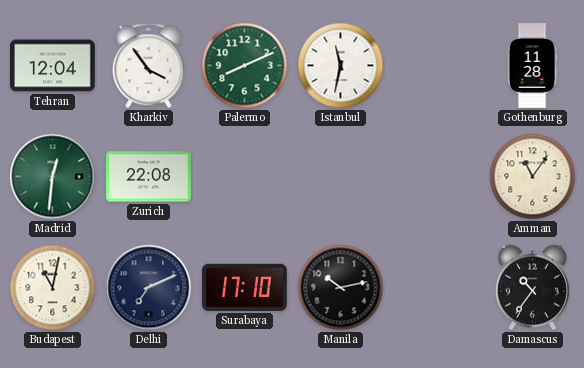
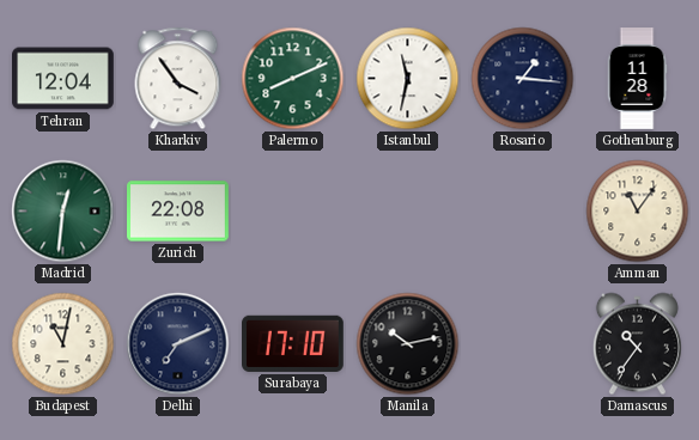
Rosario: none -> 1:16
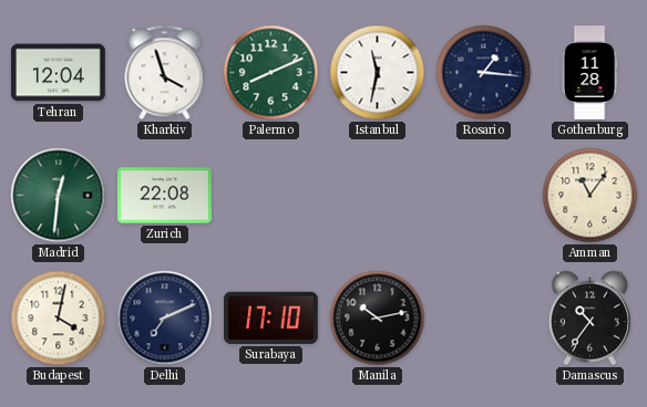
Kharkiv: 3:54 -> 3:57
Budapest: 11:02 -> 4:02
